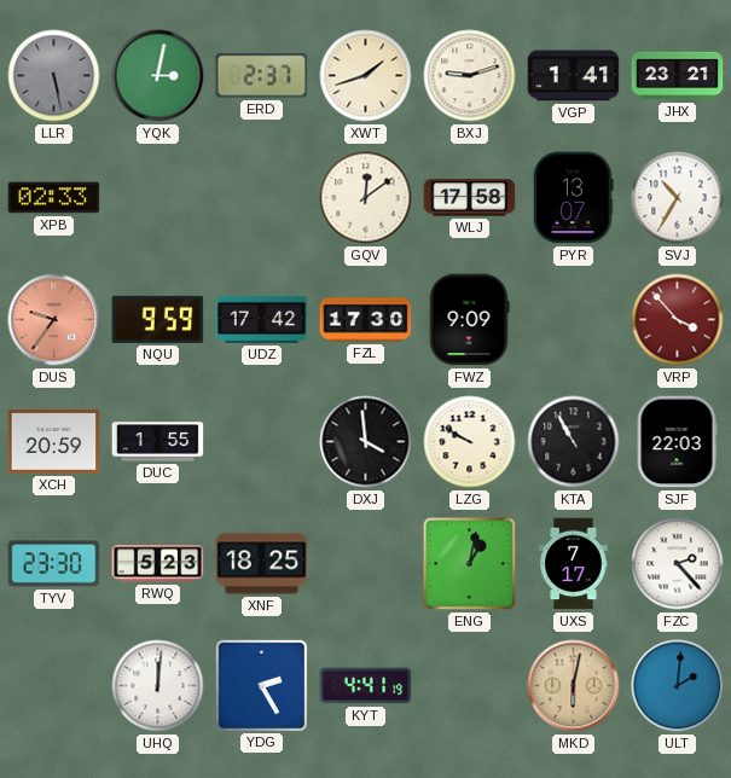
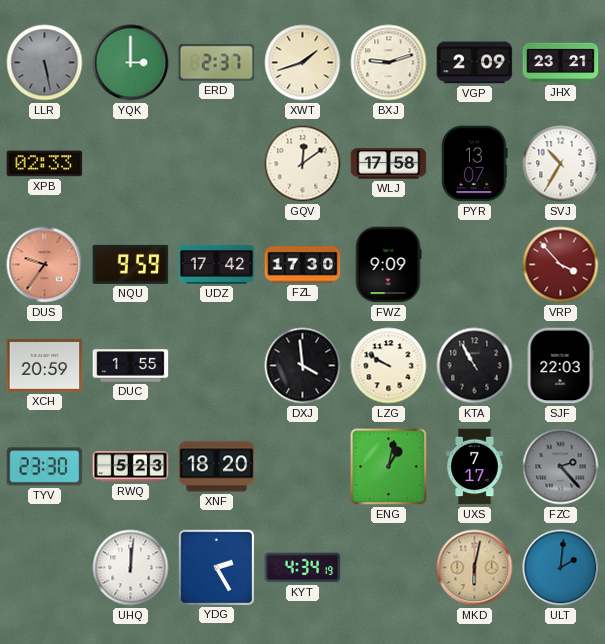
YQK: 3:02 -> 3:00
VGP: 1:41 -> 2:09
XNF: 18:25 -> 18:20
FZC dial: white -> grey
KYT: 4:41 -> 4:34
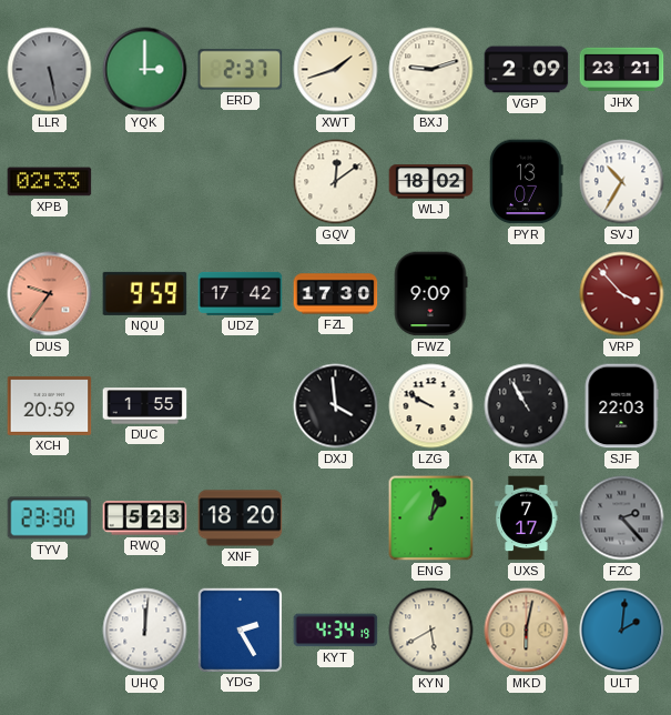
WLJ: 17:58 -> 18:02
KYN: none -> 5:40
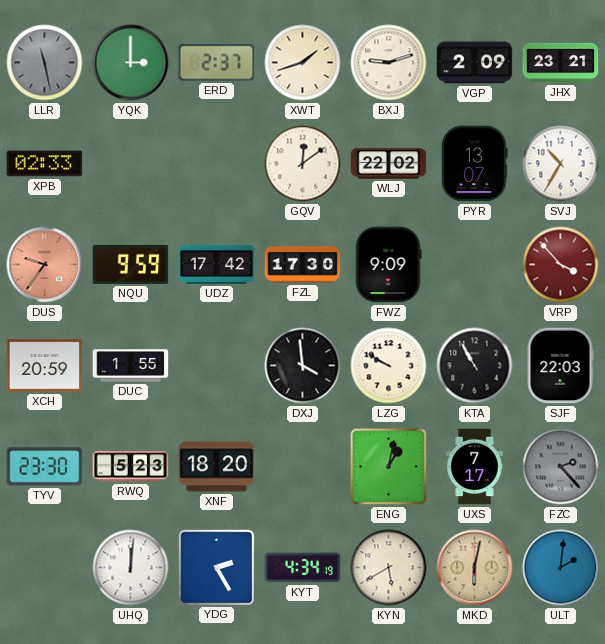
LLR: 5:28 -> 11:28
WLJ: 18:02 -> 22:02
